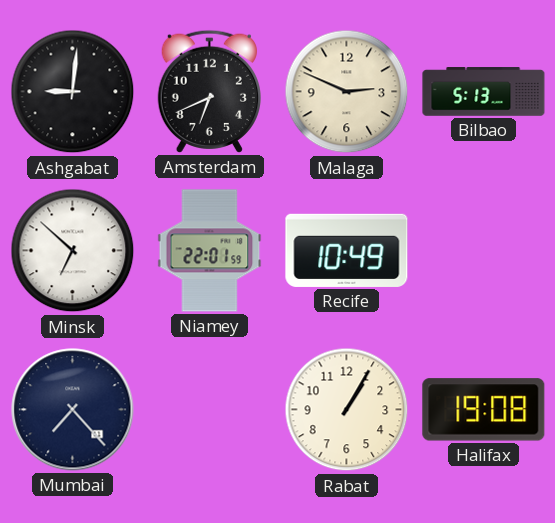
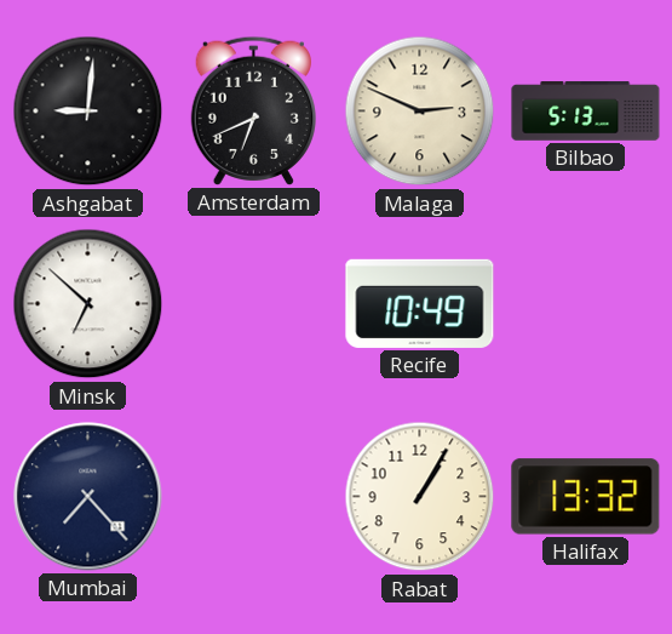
Niamey: 22:01 -> none
Halifax: 19:08 -> 13:32
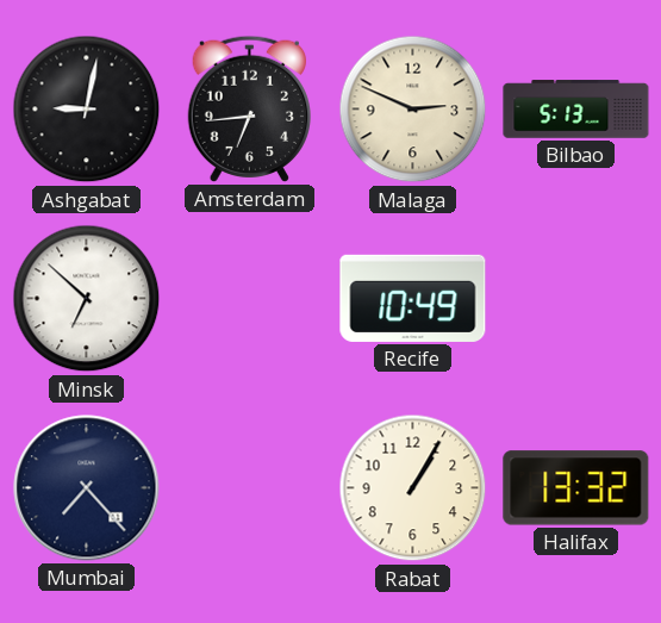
Ashgabat: 9:01 -> 9:02
Amsterdam: 6:41 -> 6:44
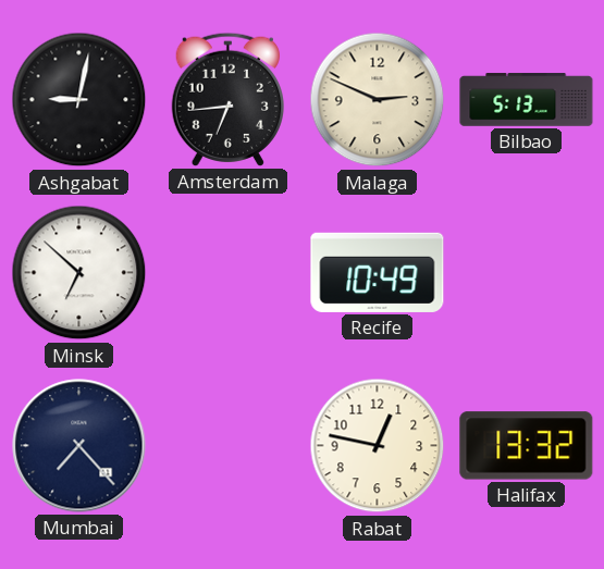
Rabat: 1:05 -> 12:47
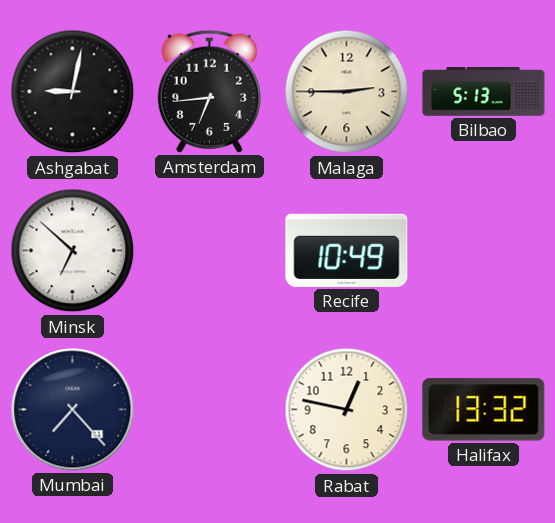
Malaga: 2:49 -> 2:45
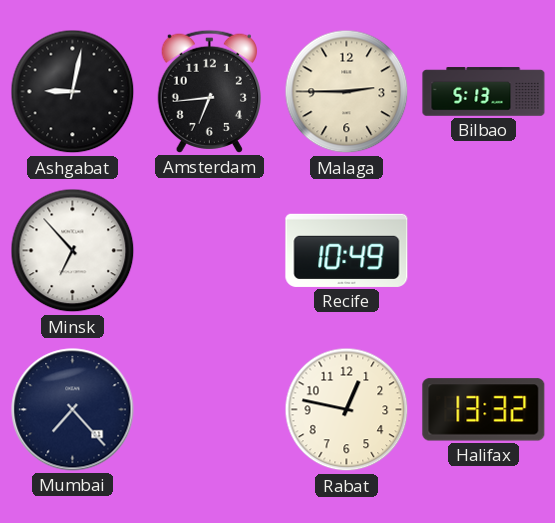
Minsk: 6:52 -> 6:53
